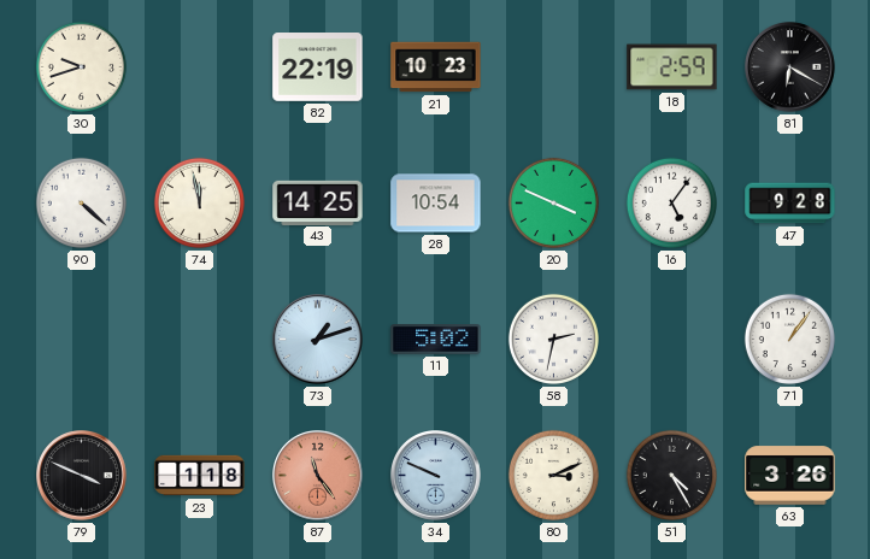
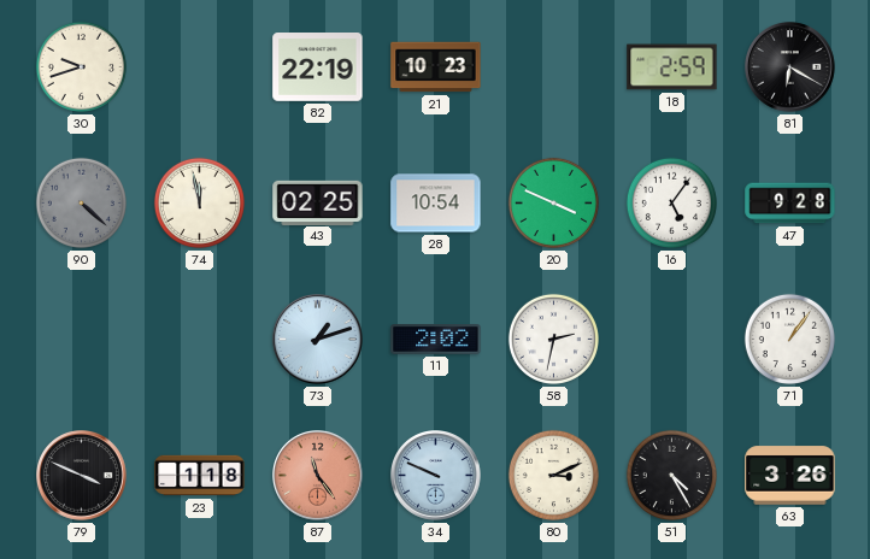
90 dial: white -> grey
43: 14:25 -> 02:25
11: 5:02 -> 2:02
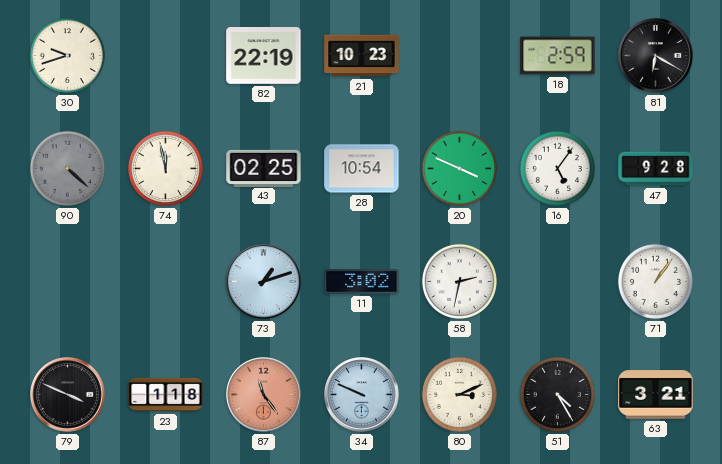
11: 2:02 -> 3:02
63: 3:26 -> 3:21
